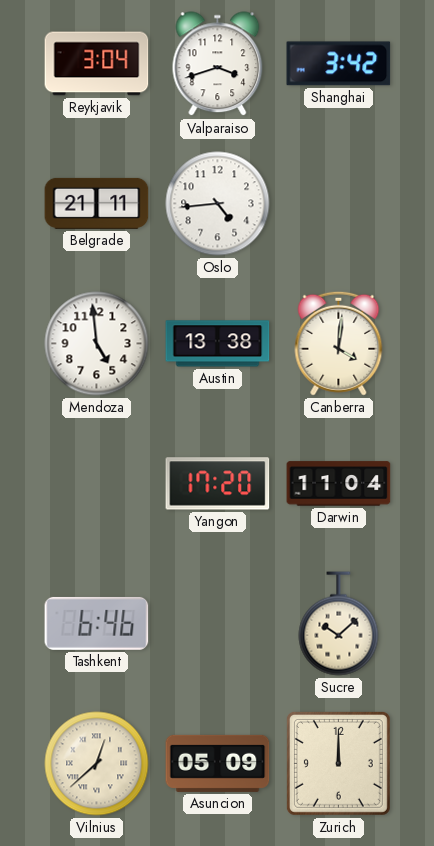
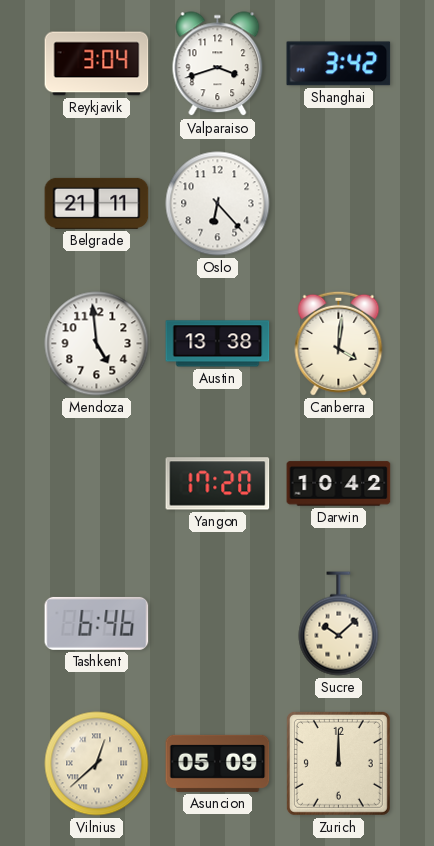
Oslo: 4:44 -> 6:23
Darwin: 11:04 -> 10:42
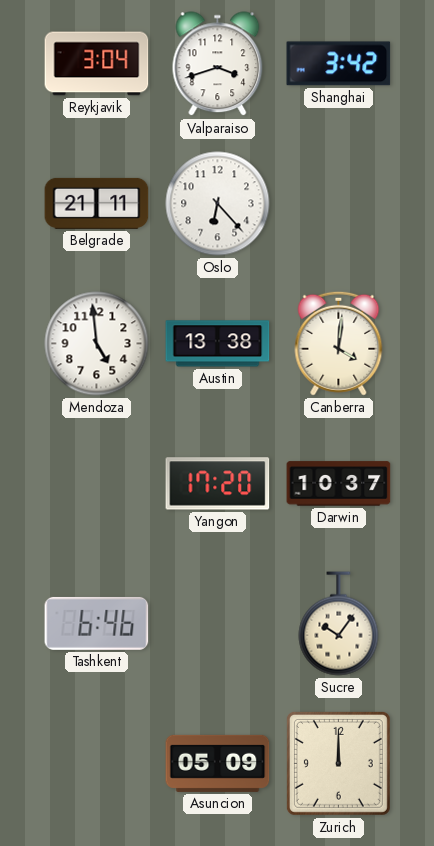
Darwin: 10:42 -> 10:37
Sucre: 10:08 -> 10:06
Vilnius: 12:38 -> none
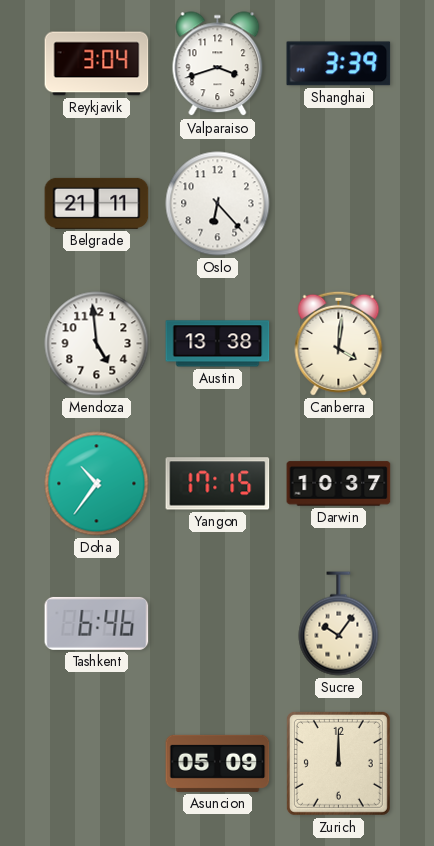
Shanghai: 3:42 -> 3:39
Doha: none -> 10:36
Yangon: 17:20 -> 17:15
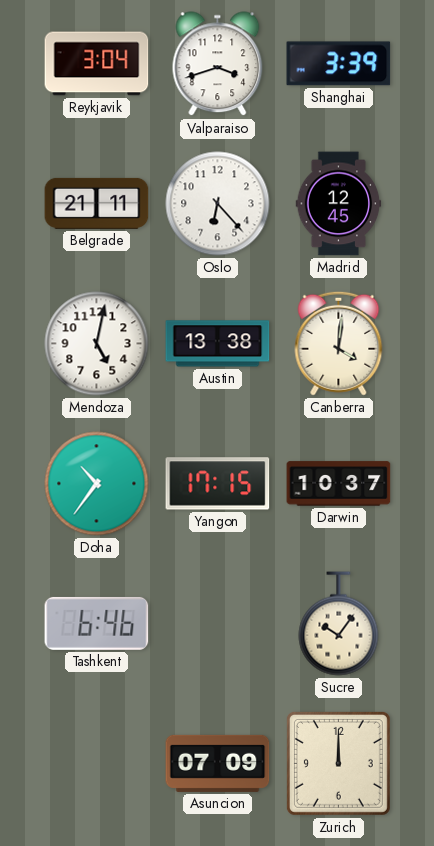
Madrid: none -> 12:45
Mendoza: 4:59 -> 5:02
Asuncion: 05:09 -> 07:09
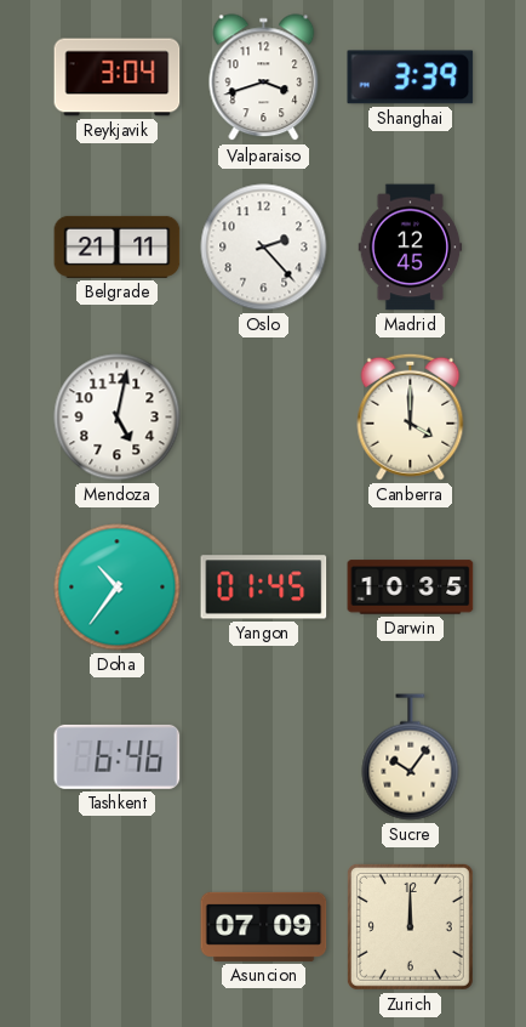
Oslo: 6:23 -> 2:23
Austin: 13:38 -> none
Canberra: 4:01 -> 4:00
Yangon: 17:15 -> 01:45
Darwin: 10:37 -> 10:35
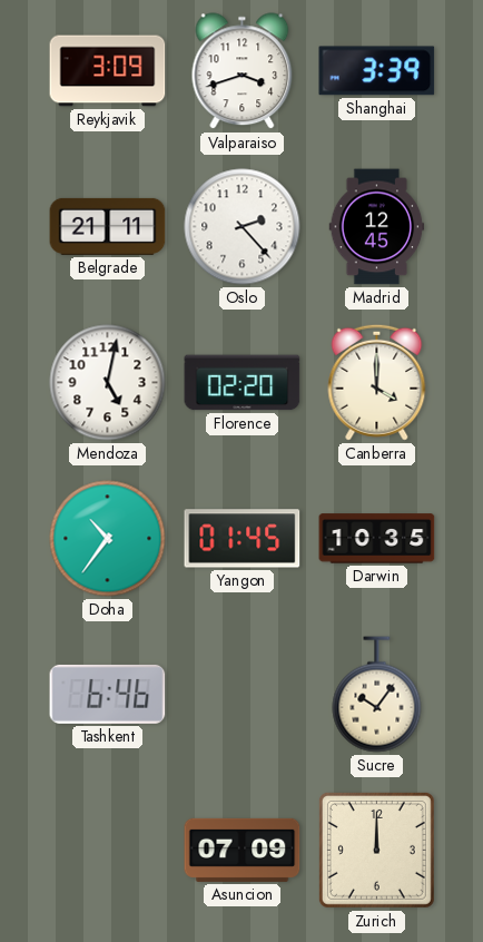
Reykjavik: 3:04 -> 3:09
Florence: none -> 02:20
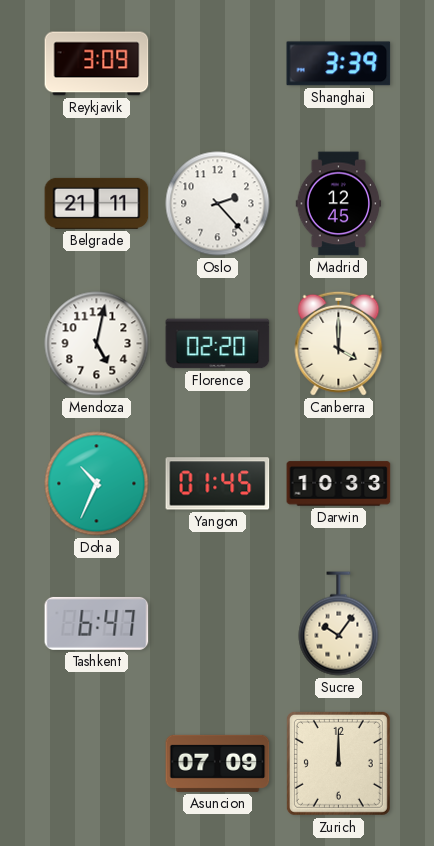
Valparaiso: 3:42 -> none
Doha: 10:36 -> 10:34
Darwin: 10:35 -> 10:33
Tashkent: 6:46 -> 6:47
